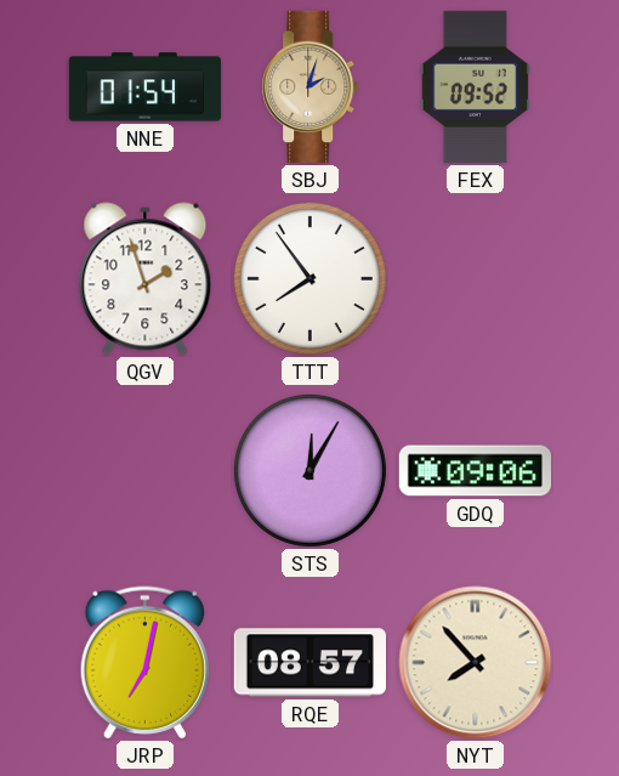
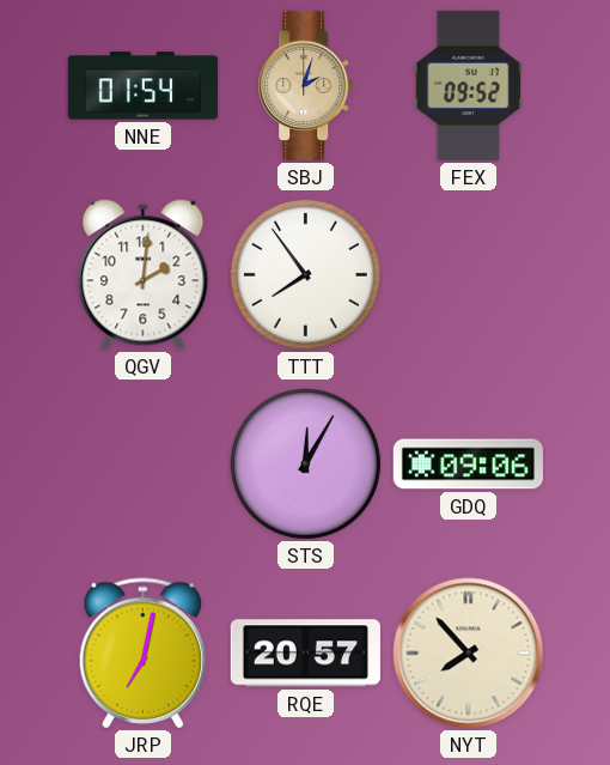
QGV: 1:57 -> 2:01
RQE: 08:57 -> 20:57
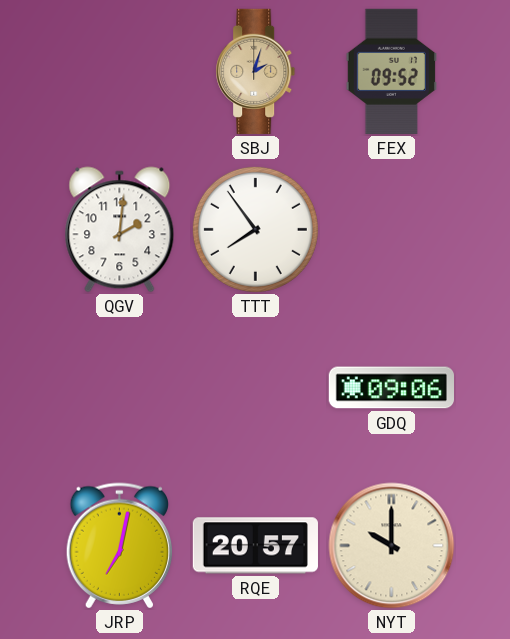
NNE: 01:54 -> none
STS: 12:05 -> none
NYT: 7:53 -> 10:00
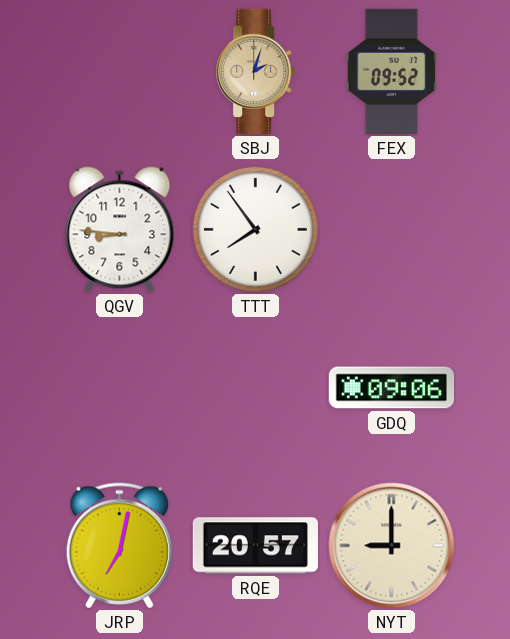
QGV: 2:01 -> 8:46
NYT: 10:00 -> 9:00
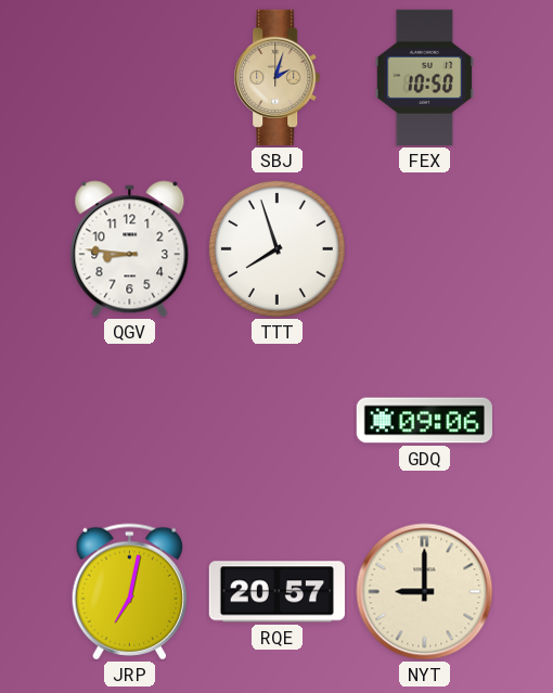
FEX: 09:52 -> 10:50
TTT: 7:54 -> 7:57
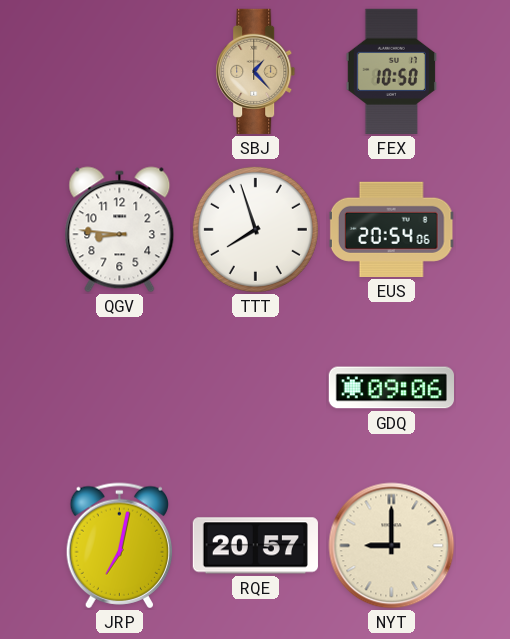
SBJ: 2:03 -> 1:23
EUS: none -> 20:54
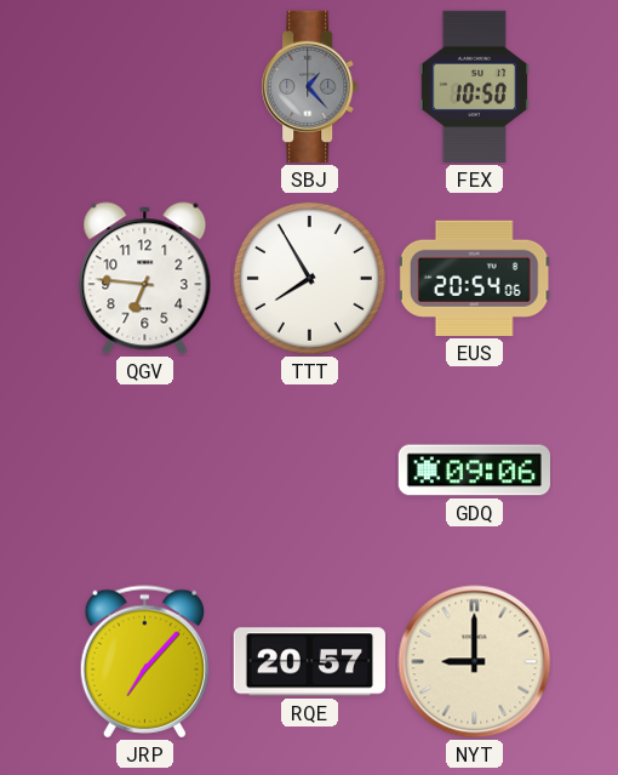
SBJ dial: champagne -> grey
QGV: 8:46 -> 6:46
TTT: 7:57 -> 7:55
JRP: 7:02 -> 7:07
